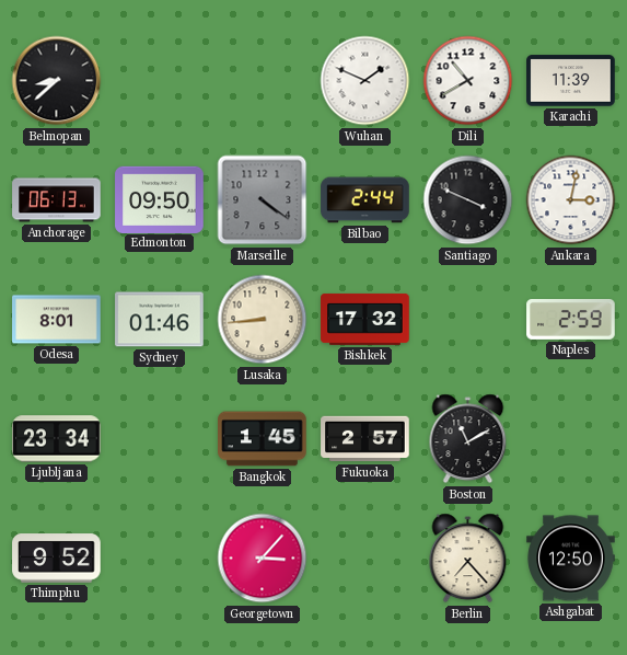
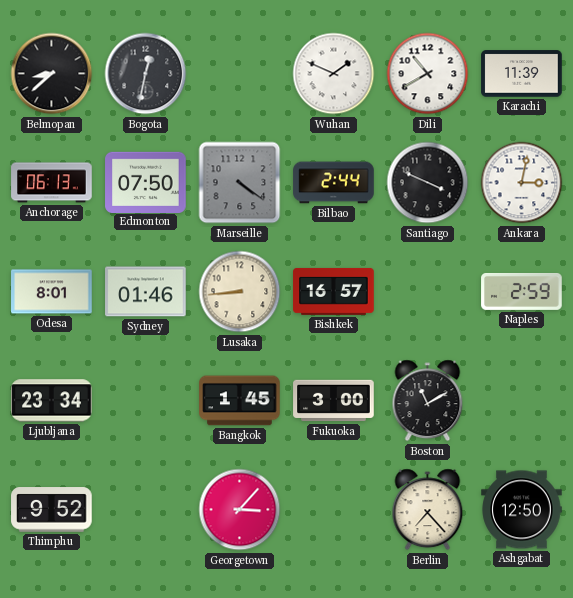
Bogota: none -> 12:32
Edmonton: 09:50 -> 07:50
Bishkek: 17:32 -> 16:57
Fukuoka: 2:57 -> 3:00
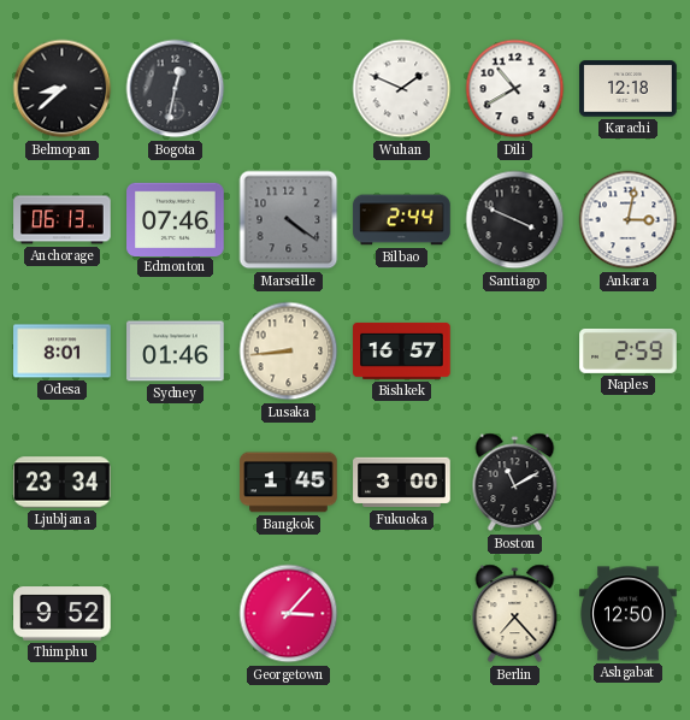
Karachi: 11:39 -> 12:18
Edmonton: 07:50 -> 07:46
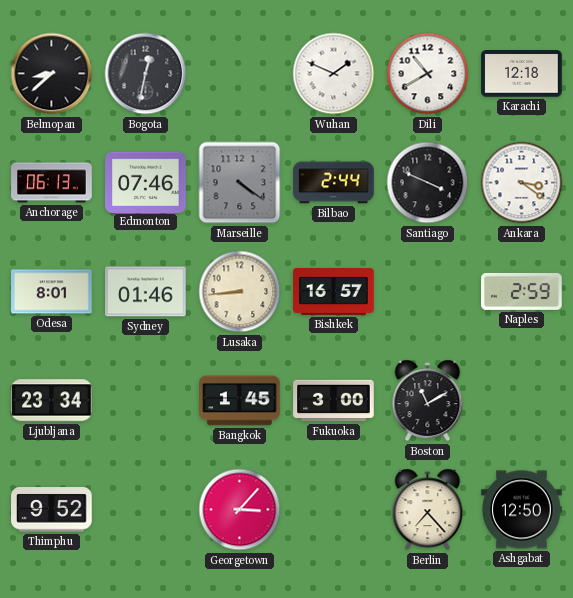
Ankara: 3:02 -> 3:21
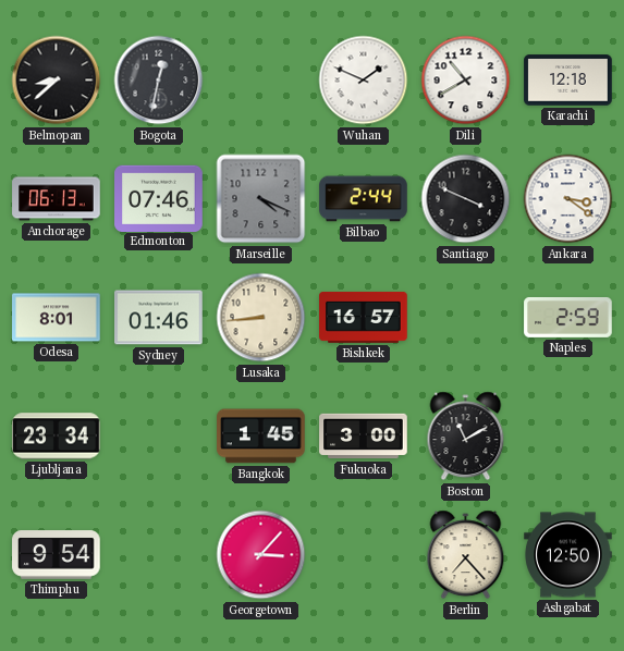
Marseille: 4:21 -> 4:19
Thimphu: 9:52 -> 9:54
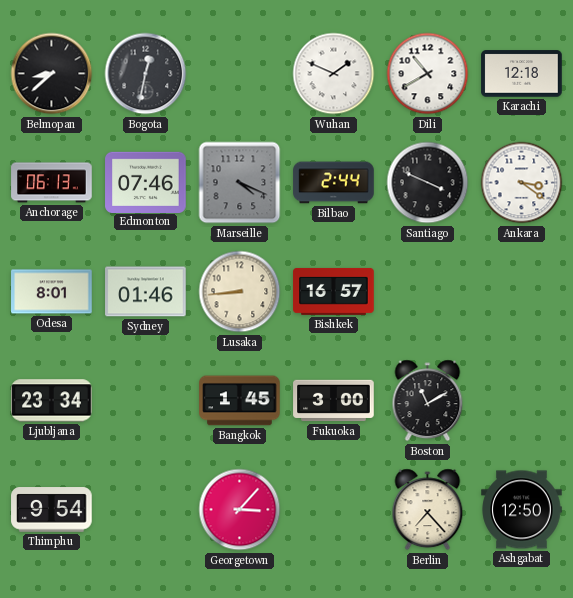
Naples: 2:59 -> none
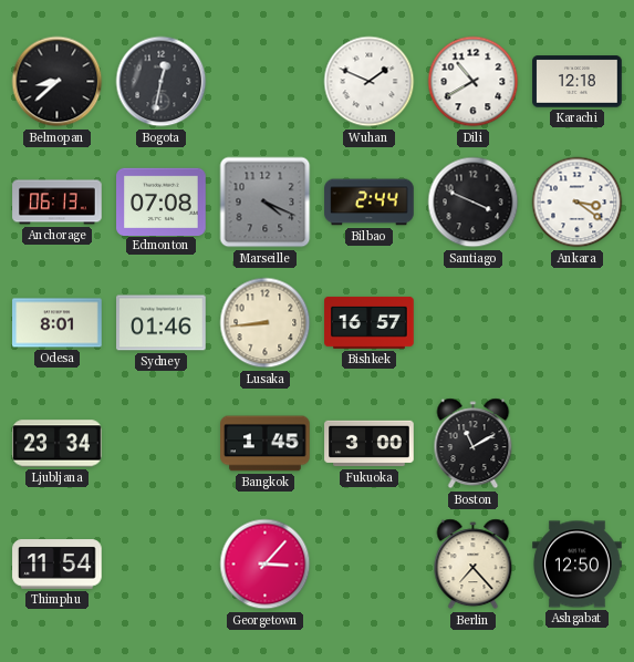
Edmonton: 07:46 -> 07:08
Thimphu: 9:54 -> 11:54
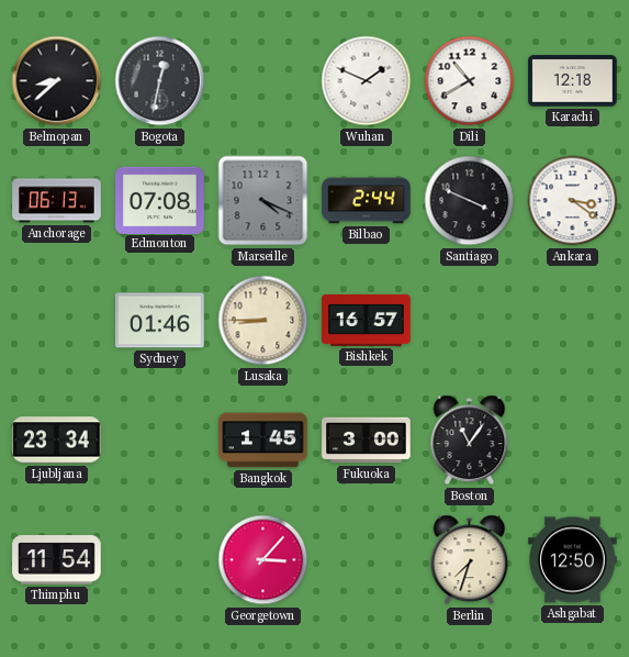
Odesa: 8:01 -> none
Lusaka: 8:44 -> 8:45
Boston: 11:10 -> 11:06
Berlin: 7:23 -> 7:33
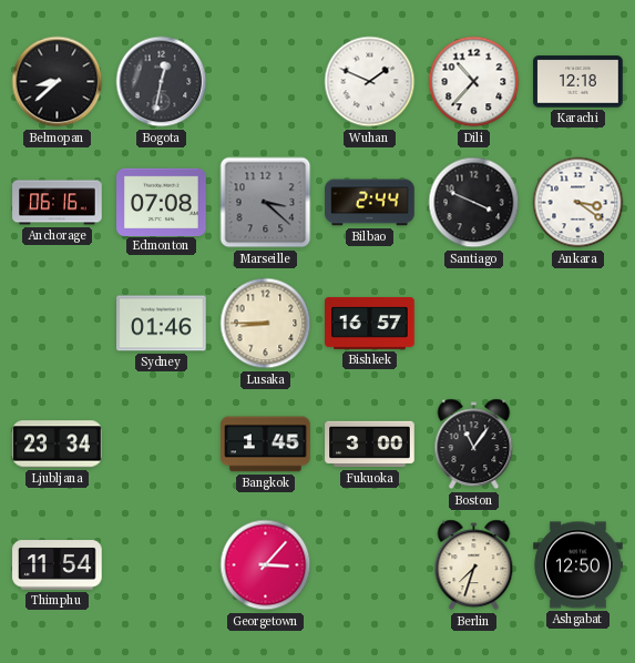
Dili: 10:40 -> 10:37
Anchorage: 06:13 -> 06:16
Marseille: 4:19 -> 3:22
